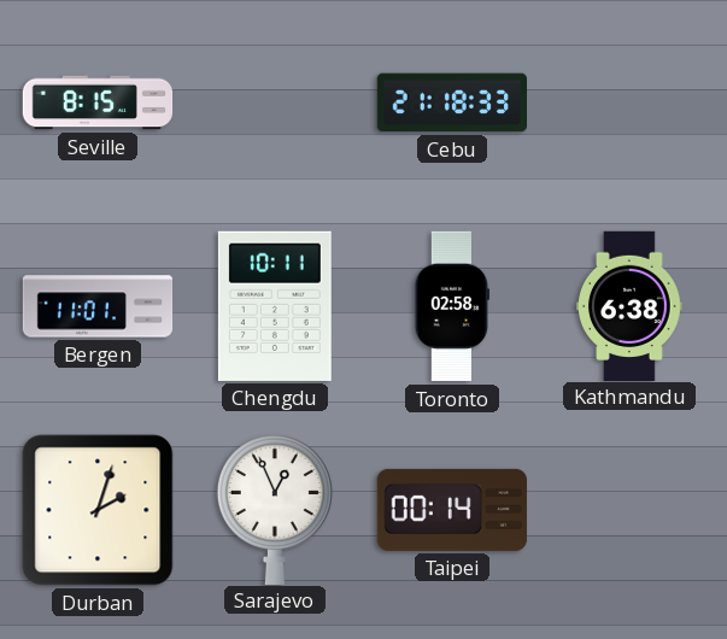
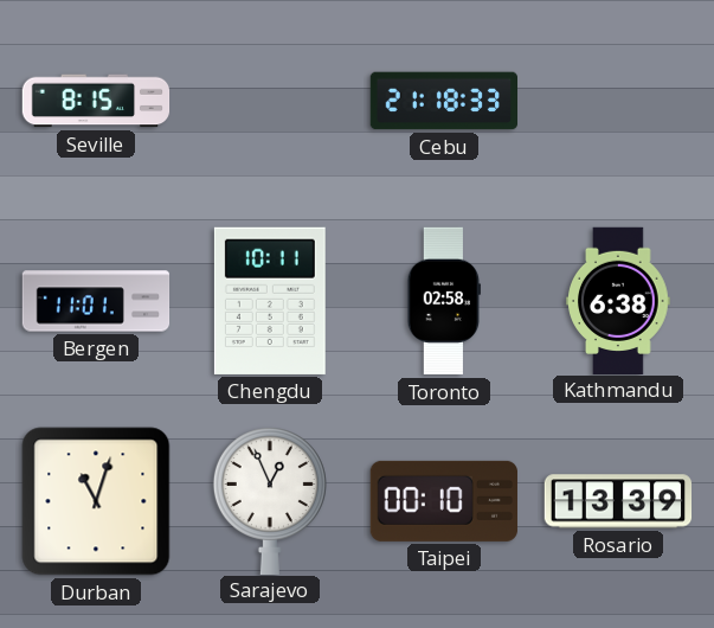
Durban: 2:03 -> 11:03
Taipei: 00:14 -> 00:10
Rosario: none -> 13:39
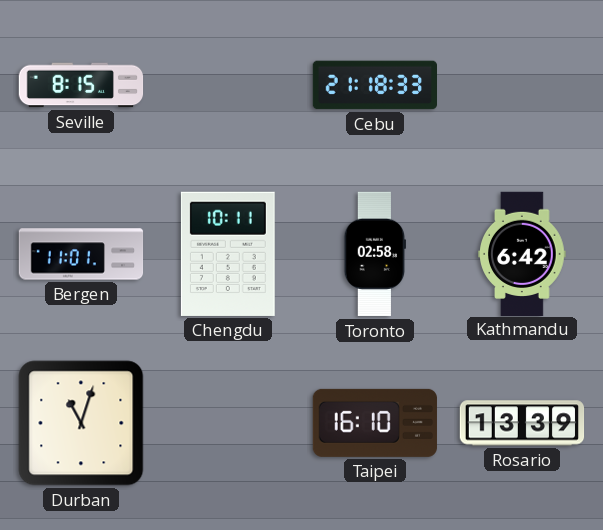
Kathmandu: 6:38 -> 6:42
Sarajevo: 12:56 -> none
Taipei: 00:10 -> 16:10
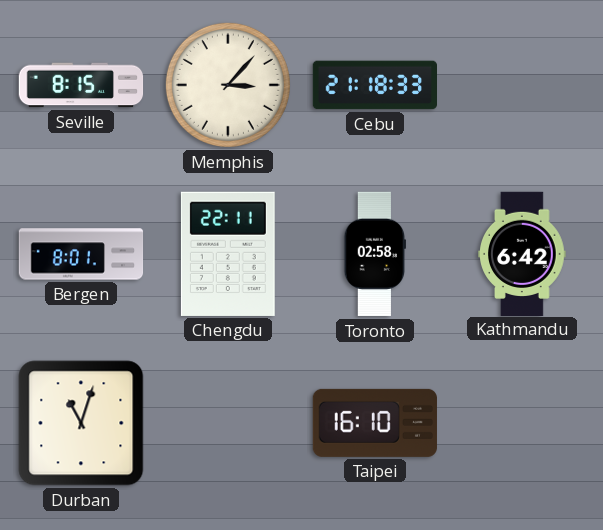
Memphis: none -> 3:07
Bergen: 11:01 -> 8:01
Chengdu: 10:11 -> 22:11
Rosario: 13:39 -> none
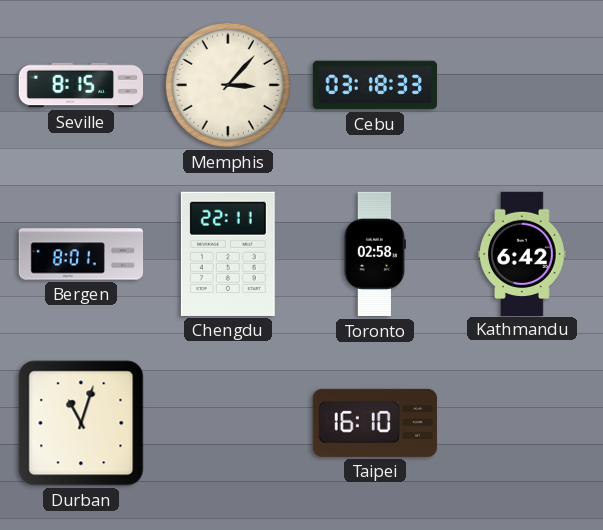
Cebu: 21:18 -> 03:18
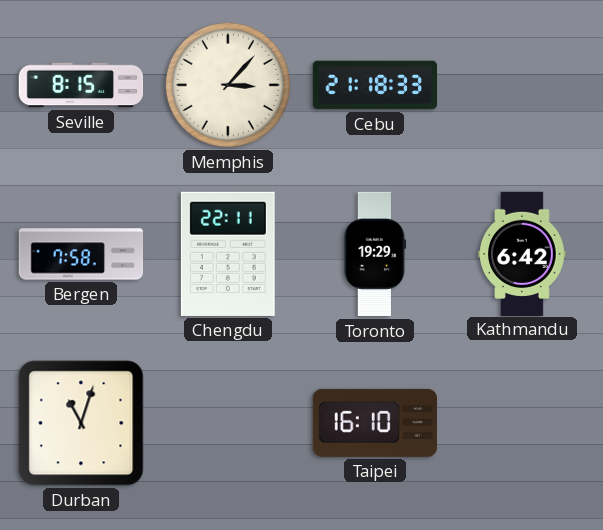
Cebu: 03:18 -> 21:18
Bergen: 8:01 -> 7:58
Toronto: 02:58 -> 19:29
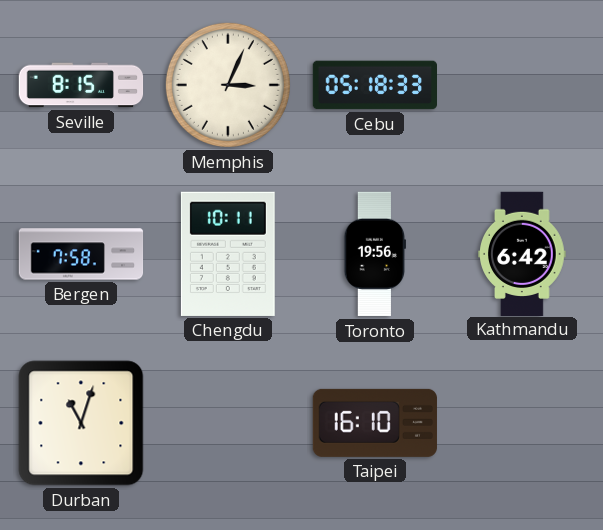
Memphis: 3:07 -> 3:04
Cebu: 21:18 -> 05:18
Chengdu: 22:11 -> 10:11
Toronto: 19:29 -> 19:56
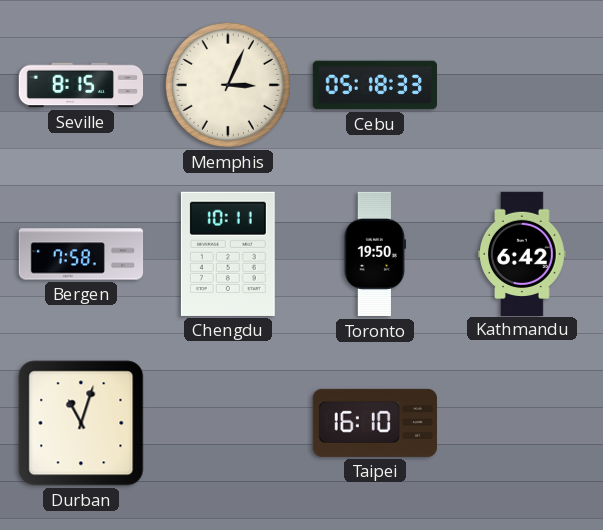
Toronto: 19:56 -> 19:50
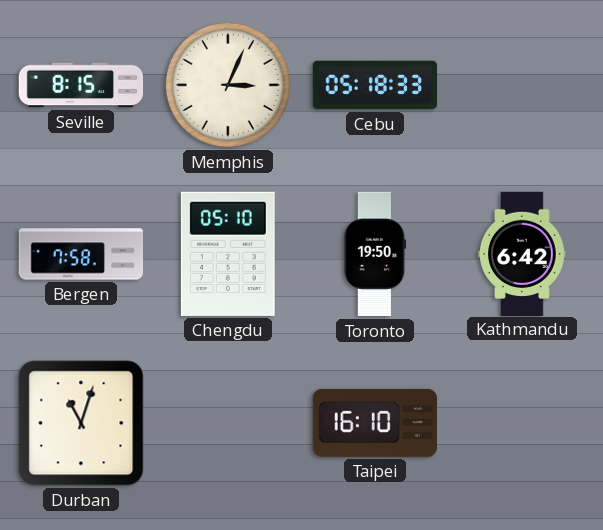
Chengdu: 10:11 -> 05:10
